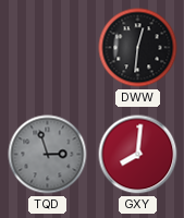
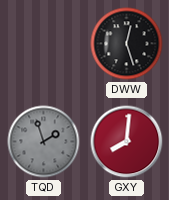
DWW: 12:31 -> 12:27
TQD: 2:57 -> 1:57
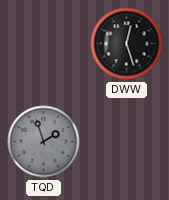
GXY: 8:01 -> none
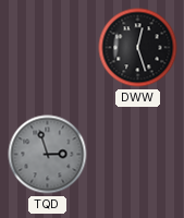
TQD: 1:57 -> 2:57
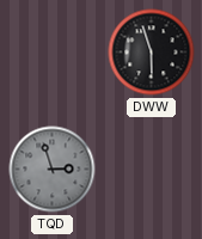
DWW: 12:27 -> 5:57
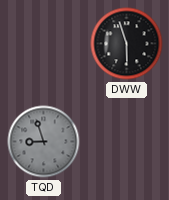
TQD: 2:57 -> 8:57
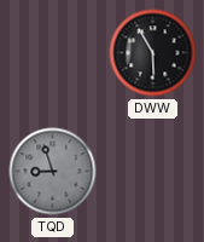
DWW: 5:57 -> 5:55
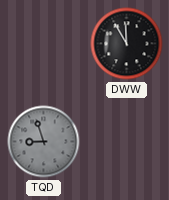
DWW: 5:55 -> 11:55
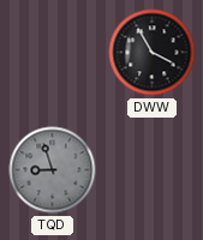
DWW: 11:55 -> 3:55
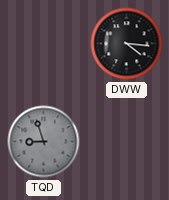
DWW: 3:55 -> 4:16
